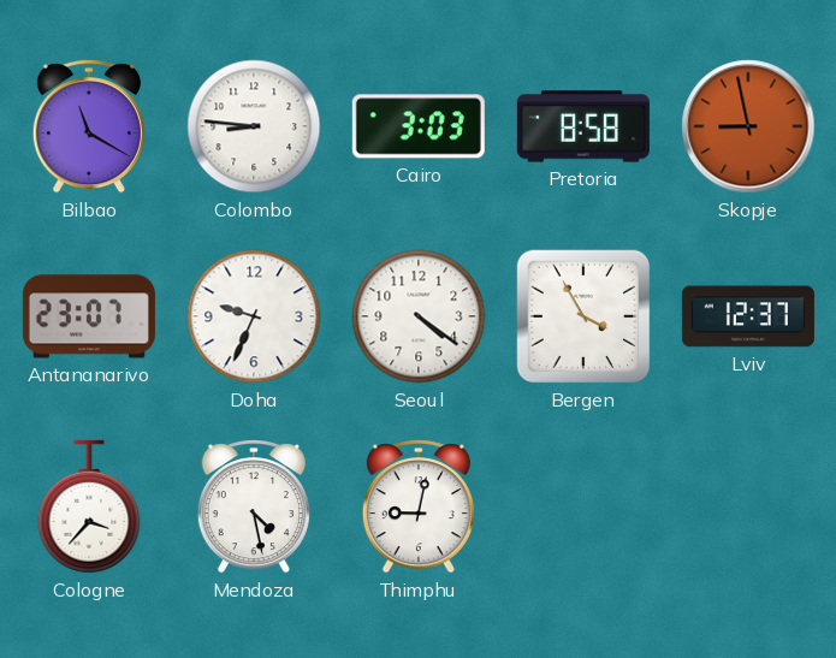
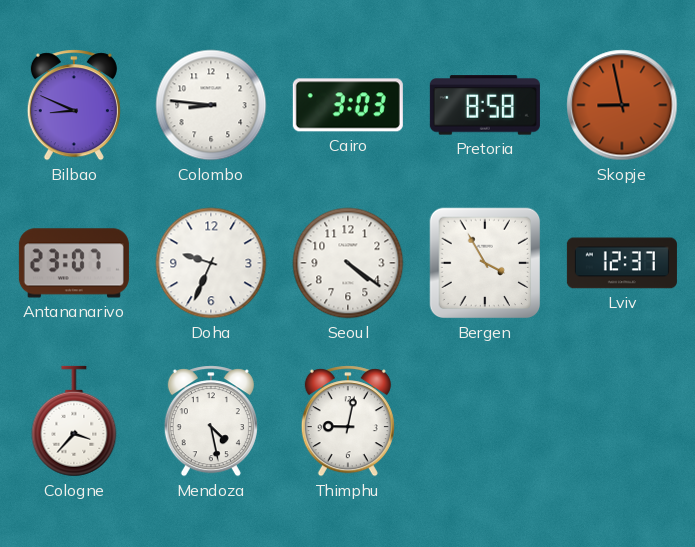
Bilbao: 11:20 -> 8:49
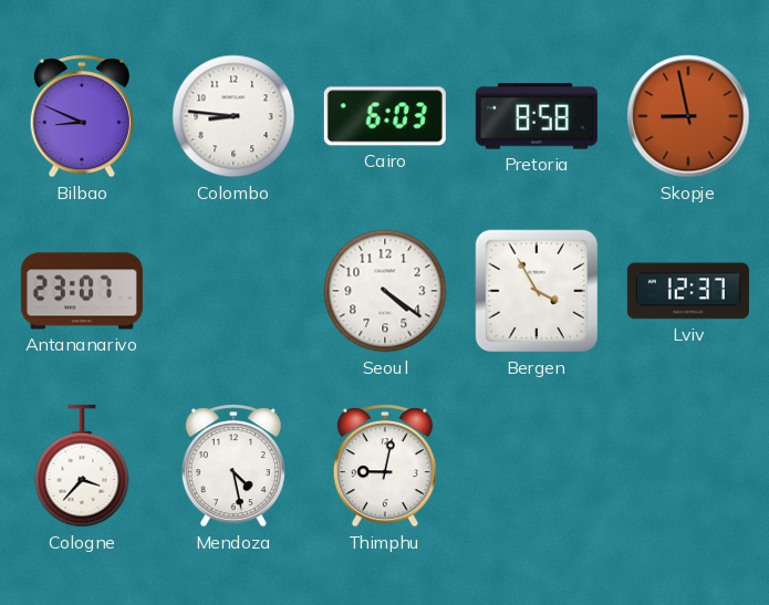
Cairo: 3:03 -> 6:03
Doha: 9:34 -> none
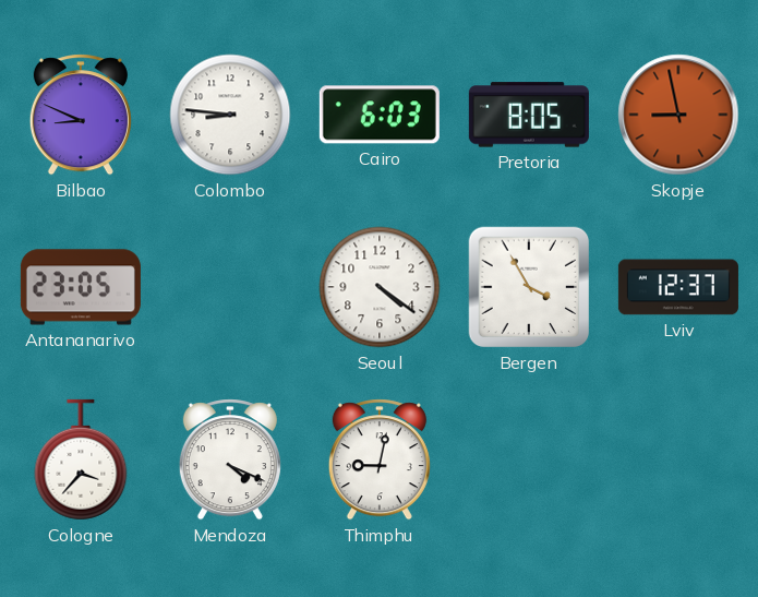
Pretoria: 8:58 -> 8:05
Antananarivo: 23:07 -> 23:05
Mendoza: 4:28 -> 4:19
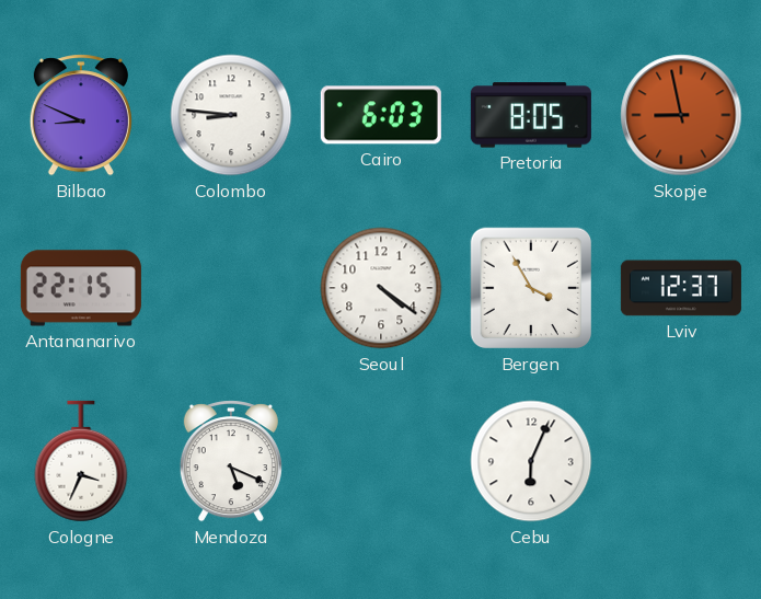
Antananarivo: 23:05 -> 22:15
Cologne: 3:37 -> 3:34
Mendoza: 4:19 -> 5:19
Thimphu: 9:02 -> none
Cebu: none -> 6:04
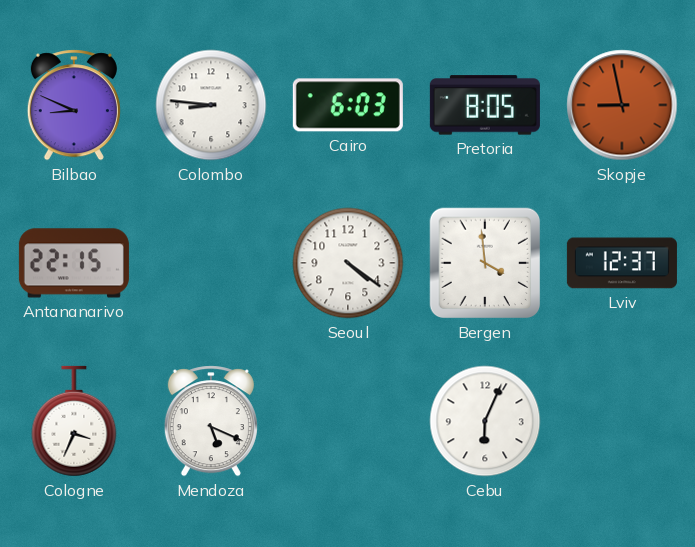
Bergen: 3:55 -> 3:59
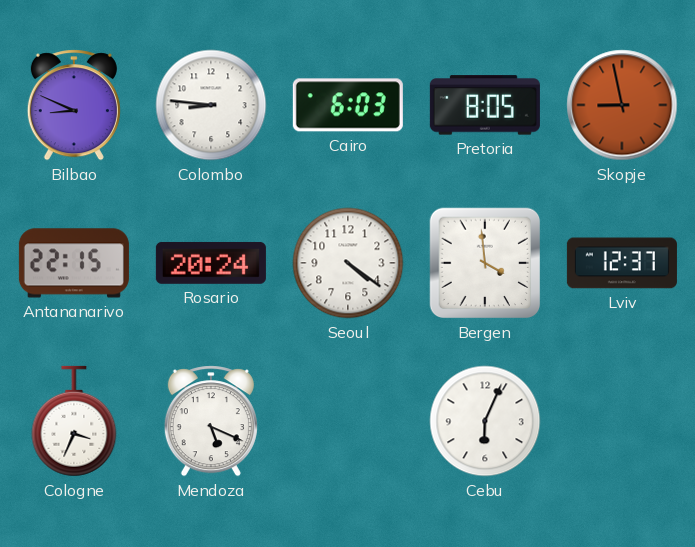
Rosario: none -> 20:24
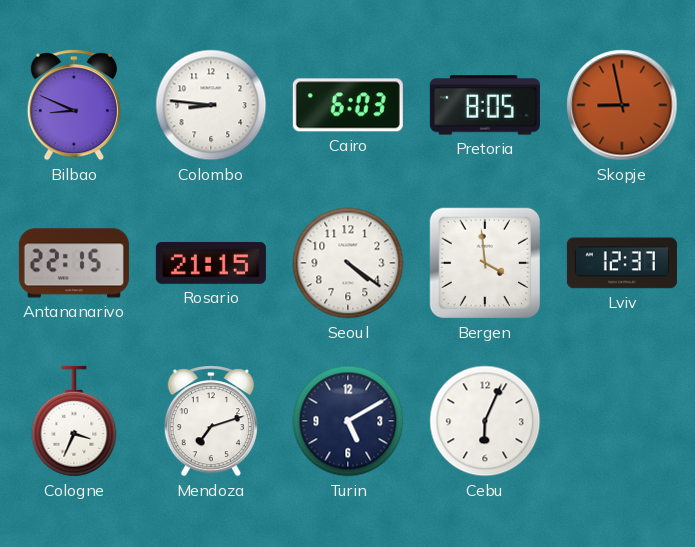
Rosario: 20:24 -> 21:15
Mendoza: 5:19 -> 7:12
Turin: none -> 5:10
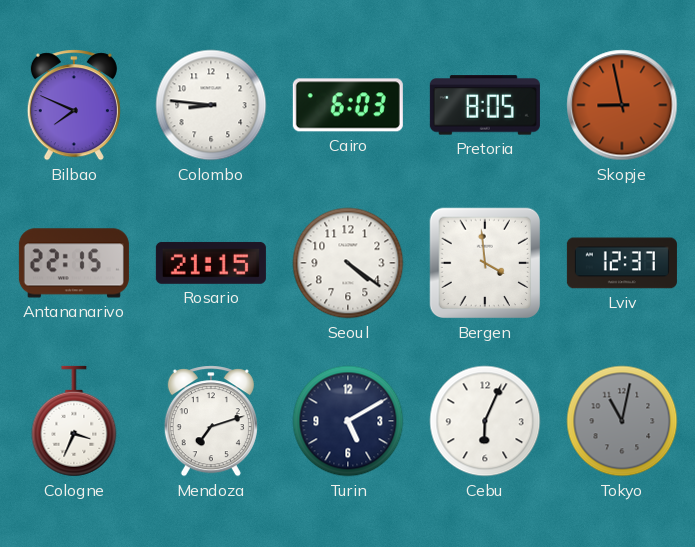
Bilbao: 8:49 -> 7:49
Tokyo: none -> 11:02
